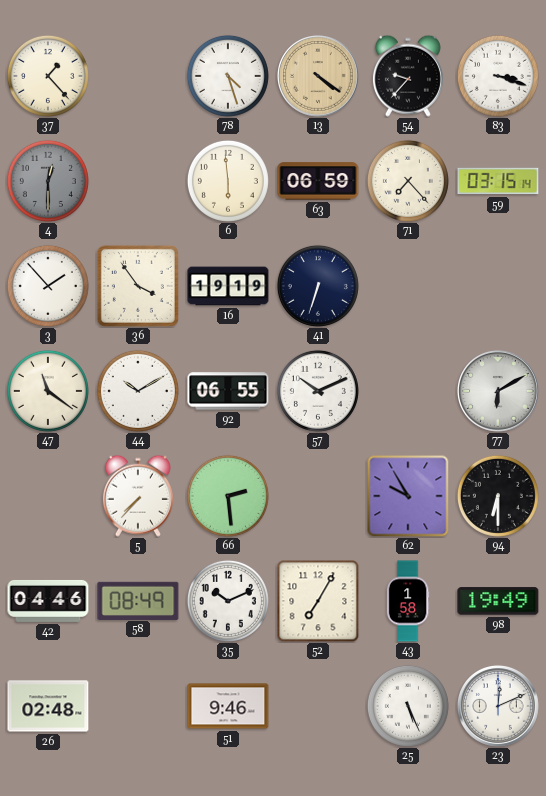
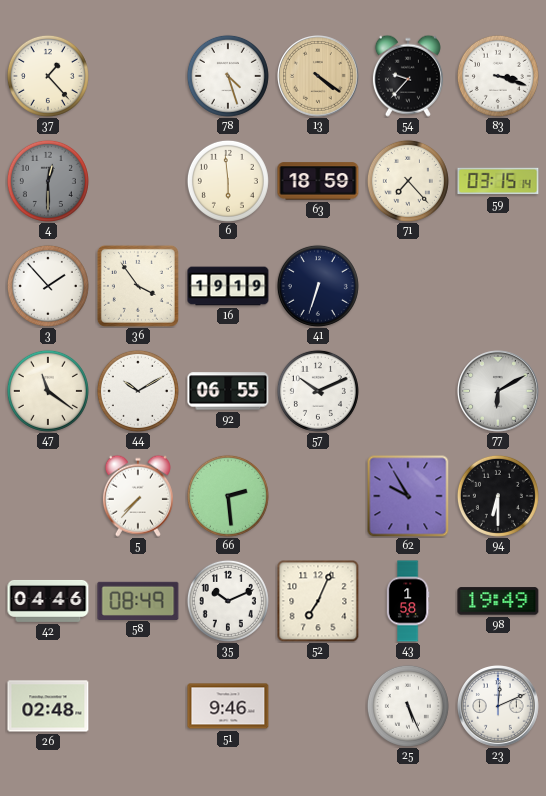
63: 06:59 -> 18:59
52: 7:05 -> 7:04
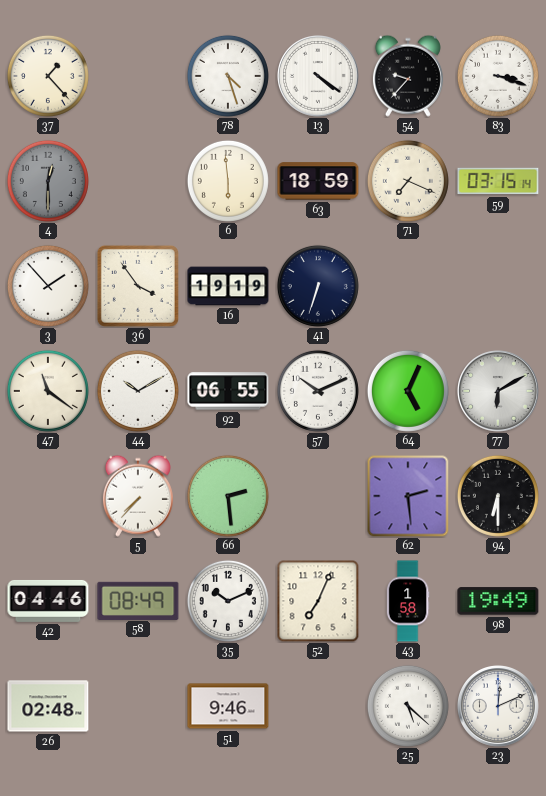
13 dial: champagne -> white
71: 7:23 -> 7:19
64: none -> 5:04
62: 9:55 -> 2:29
25: 5:26 -> 5:22
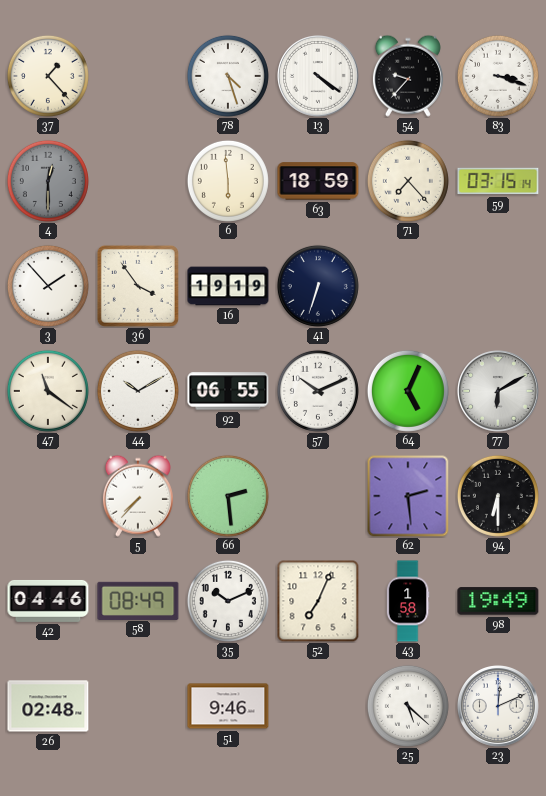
71: 7:19 -> 7:23
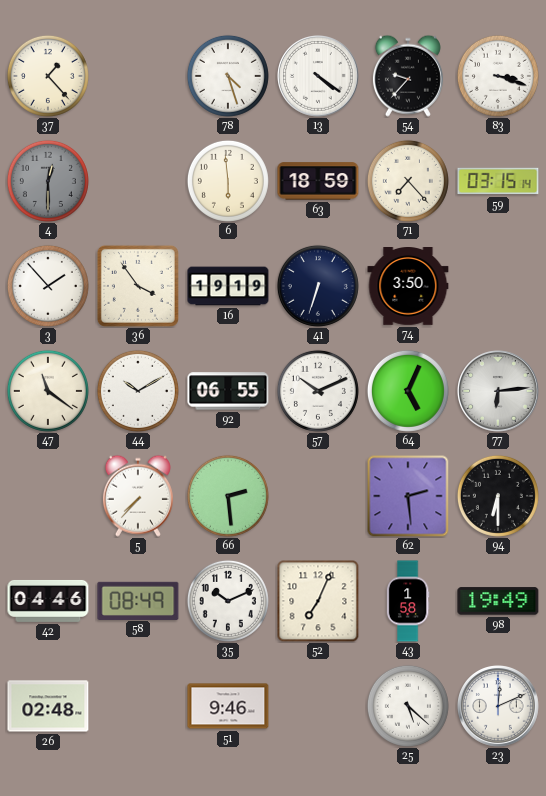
74: none -> 3:50
77: 6:10 -> 6:14
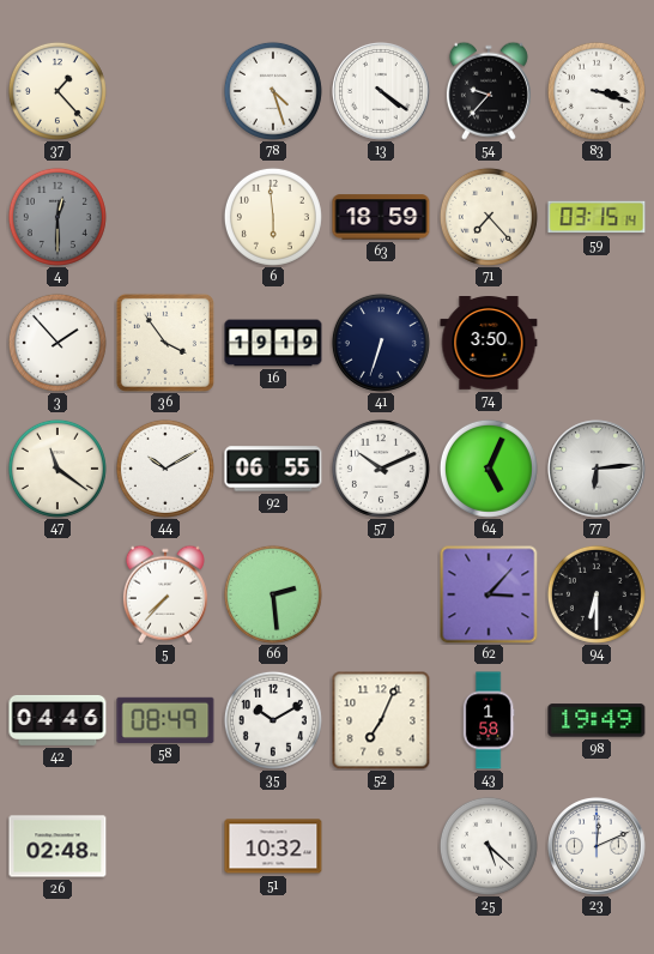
62: 2:29 -> 3:07
35: 10:11 -> 10:10
51: 9:46 -> 10:32
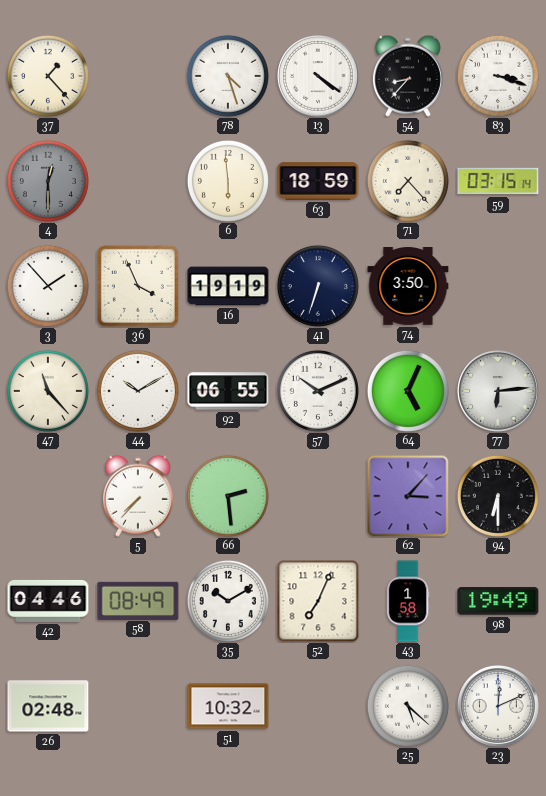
54: 9:37 -> 8:37
36: 3:54 -> 3:56
47: 11:21 -> 11:23
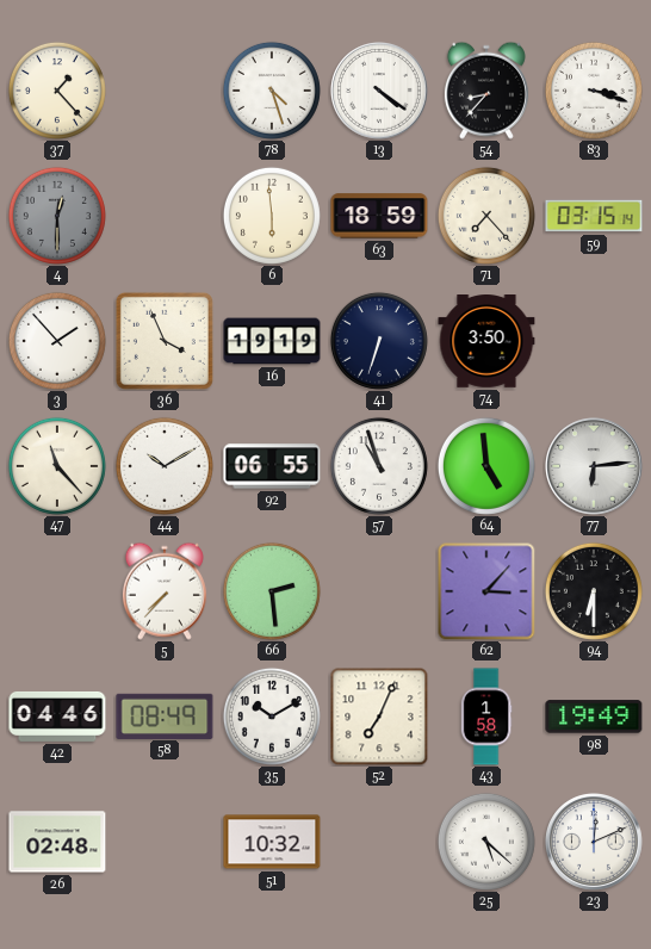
57: 10:11 -> 10:57
64: 5:04 -> 4:59
